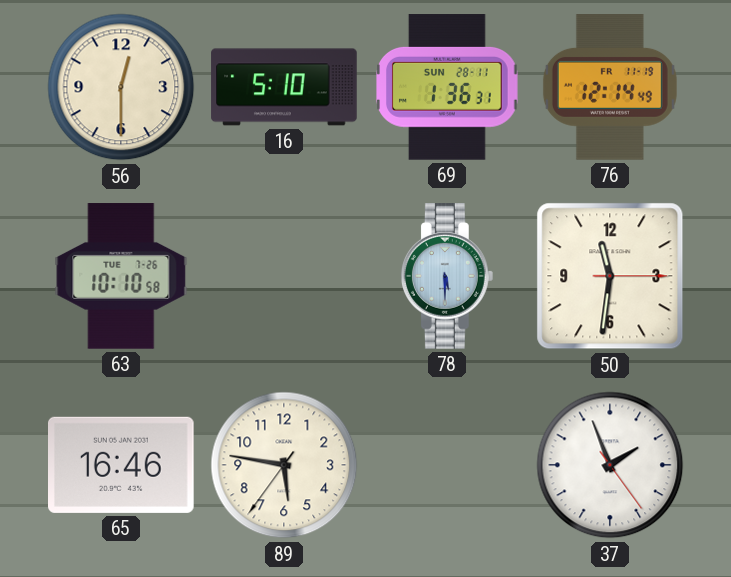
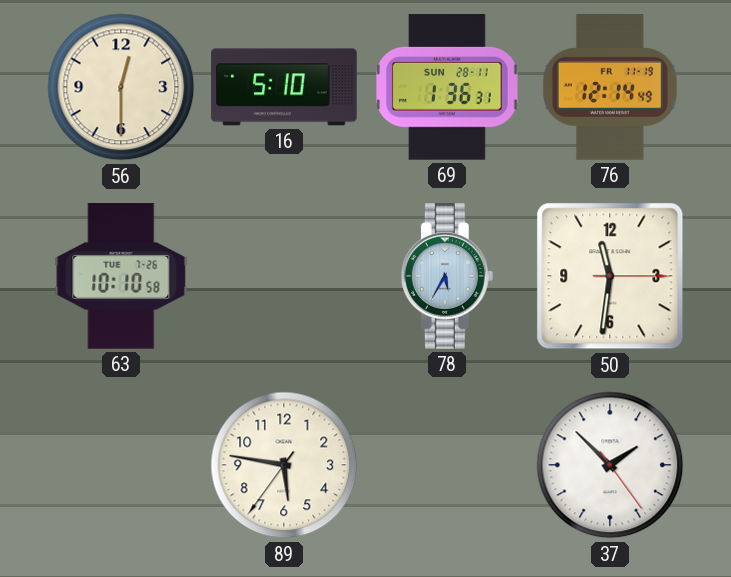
78: 5:30 -> 5:35
65: 16:46 -> none
37: 1:56 -> 1:52
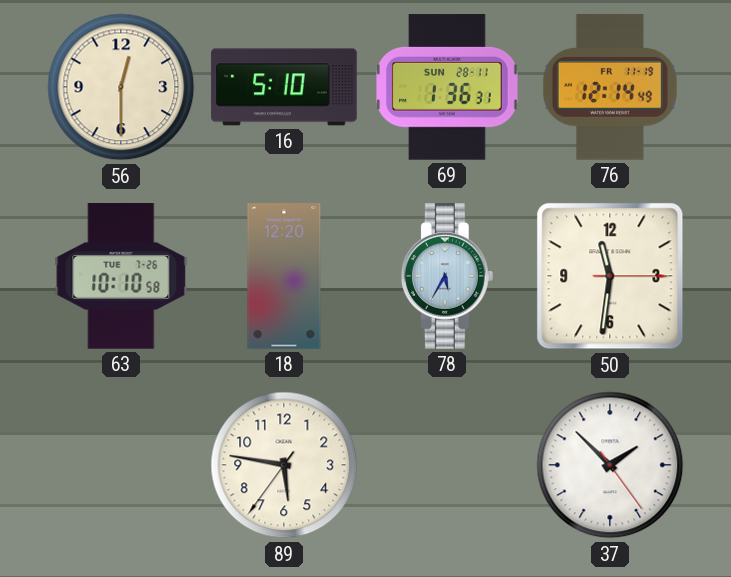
18: none -> 12:20
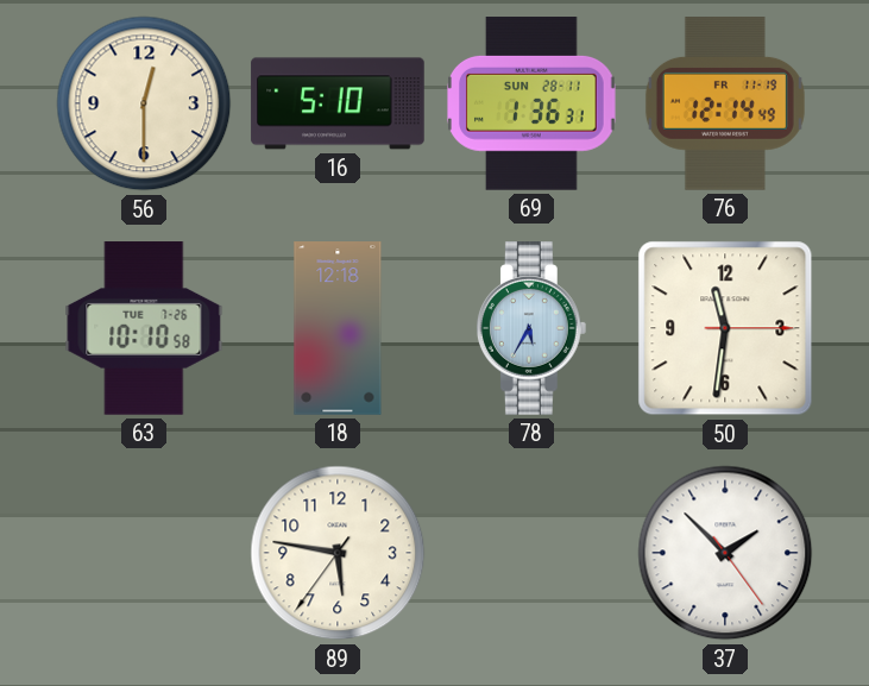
18: 12:20 -> 12:18
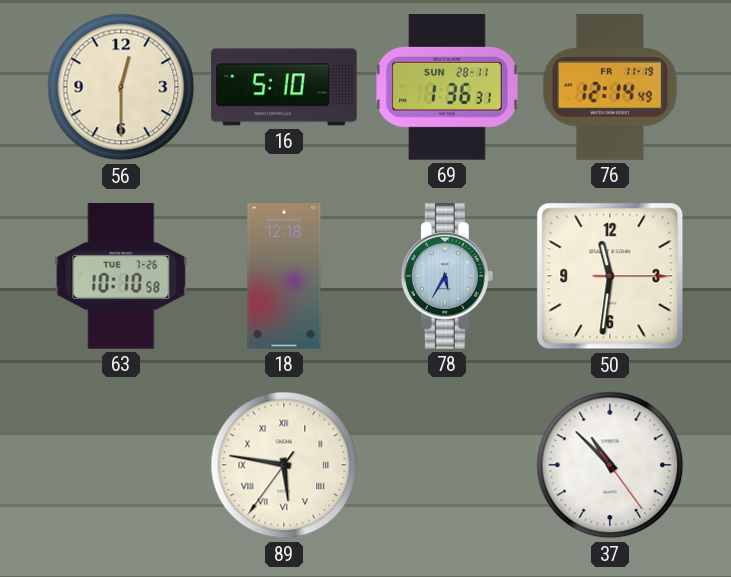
89 numerals: Arabic -> Roman
37: 1:52 -> 10:52
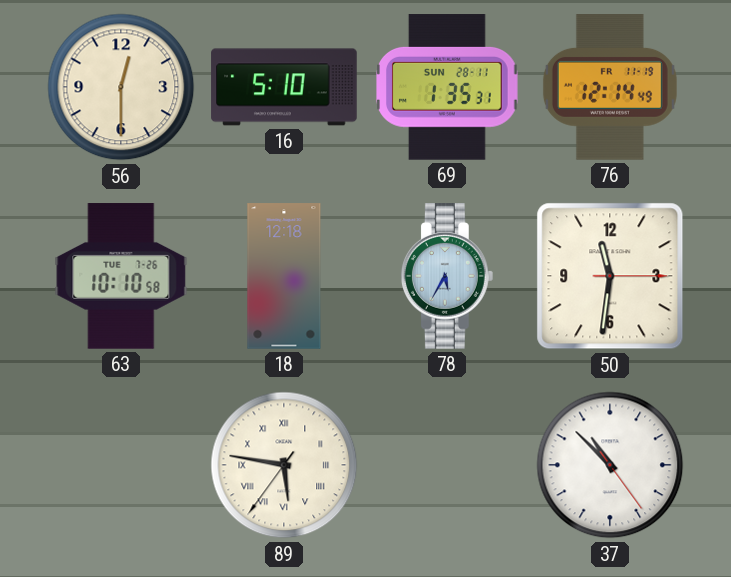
69: 1:36 -> 1:35
